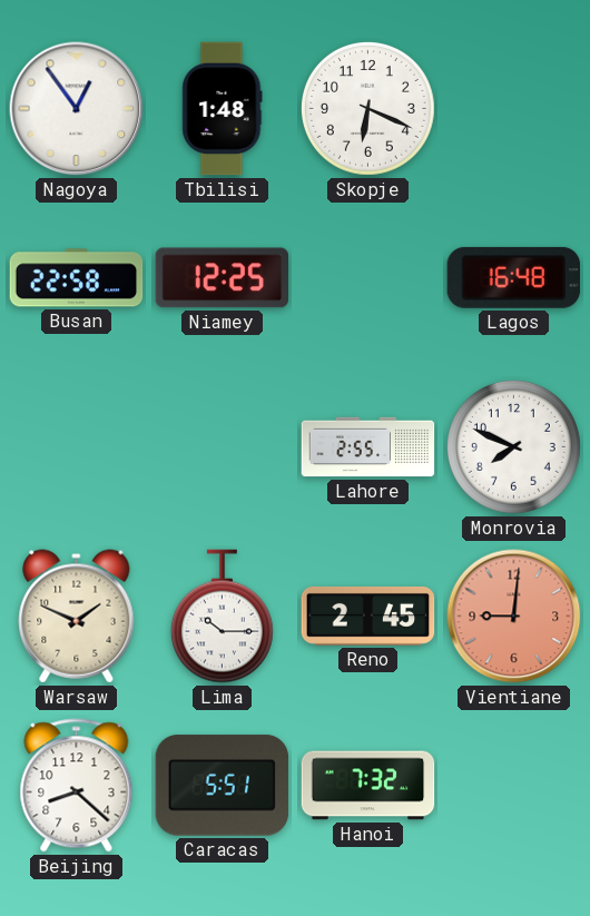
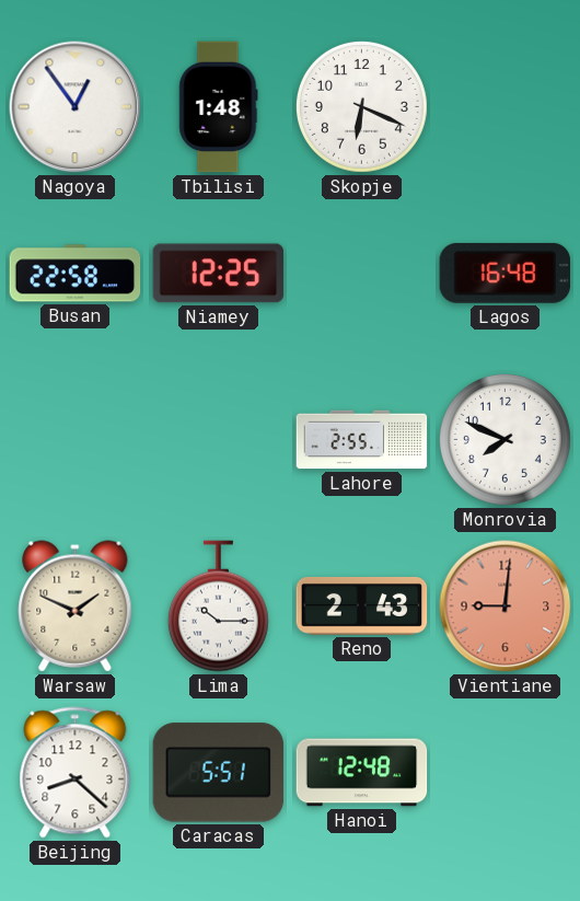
Reno: 2:45 -> 2:43
Hanoi: 7:32 -> 12:48
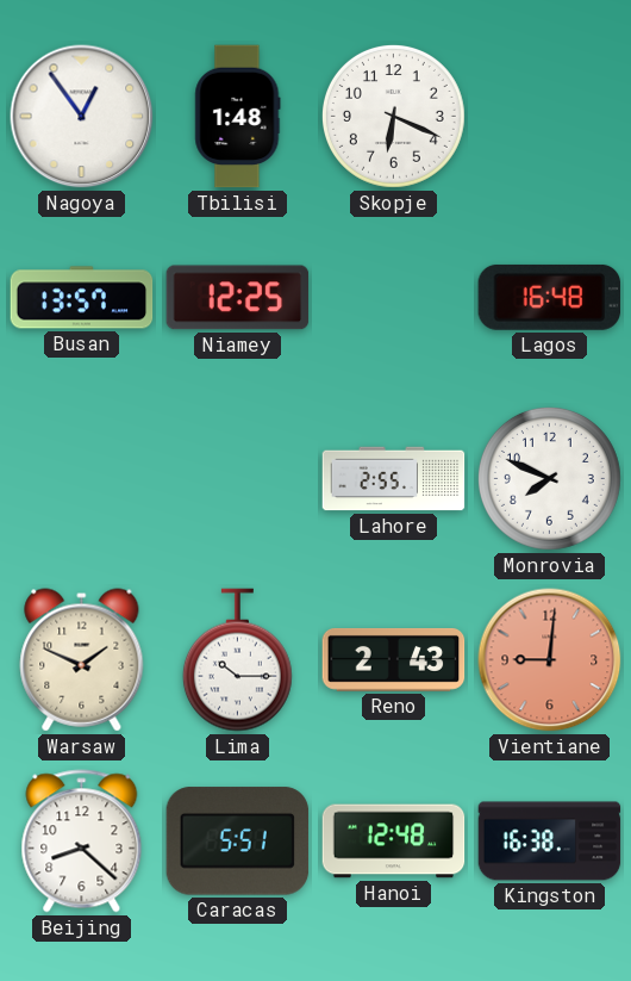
Busan: 22:58 -> 13:57
Kingston: none -> 16:38
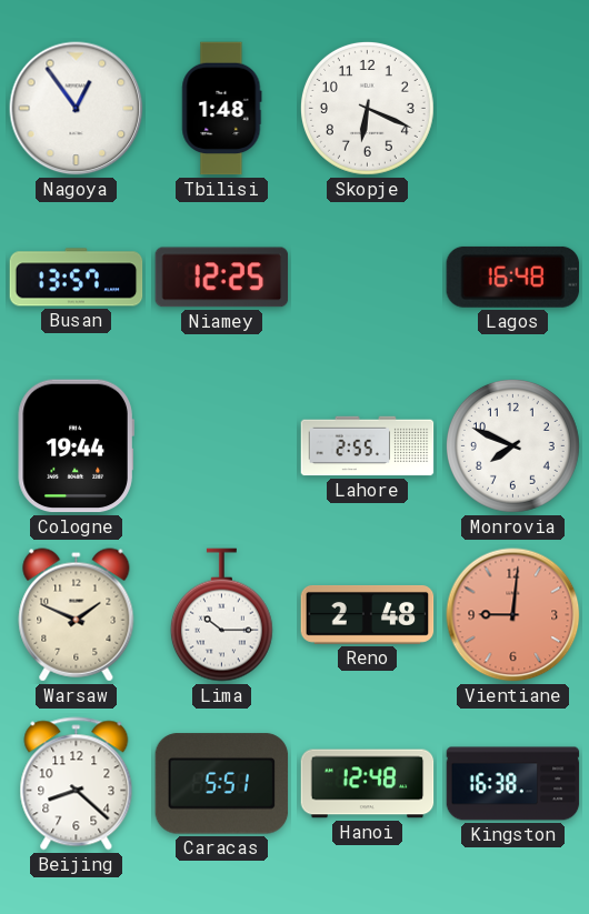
Cologne: none -> 19:44
Reno: 2:43 -> 2:48
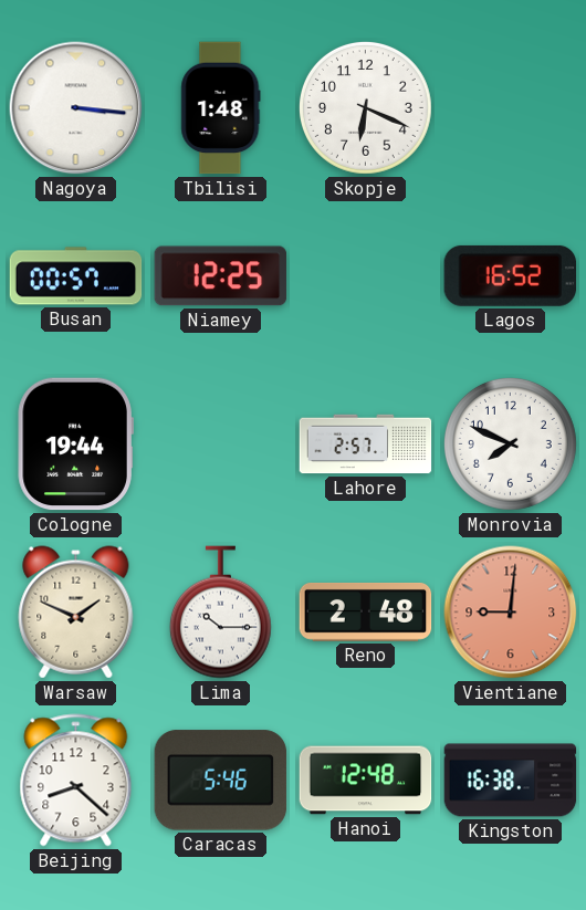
Nagoya: 12:54 -> 3:16
Busan: 13:57 -> 00:57
Lagos: 16:48 -> 16:52
Lahore: 2:55 -> 2:57
Caracas: 5:51 -> 5:46
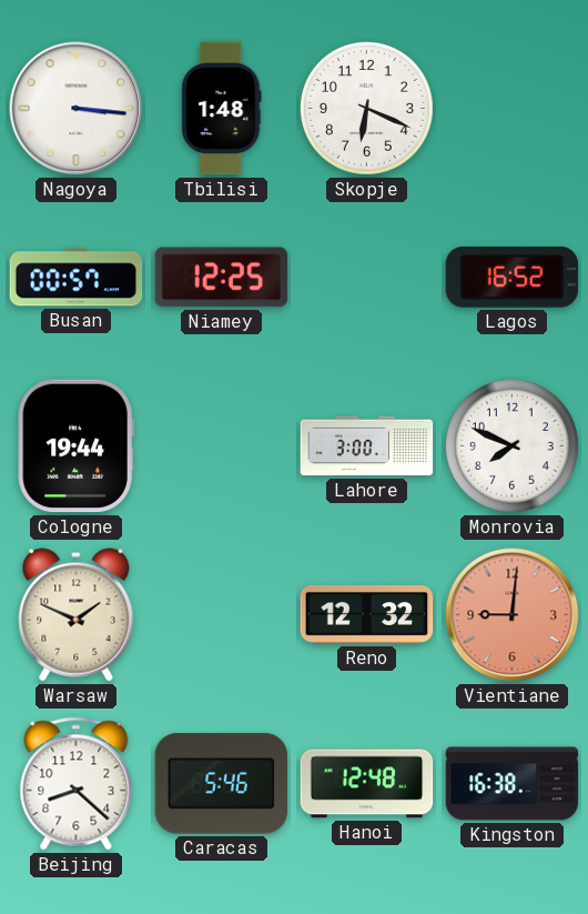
Lahore: 2:57 -> 3:00
Lima: 10:15 -> none
Reno: 2:48 -> 12:32
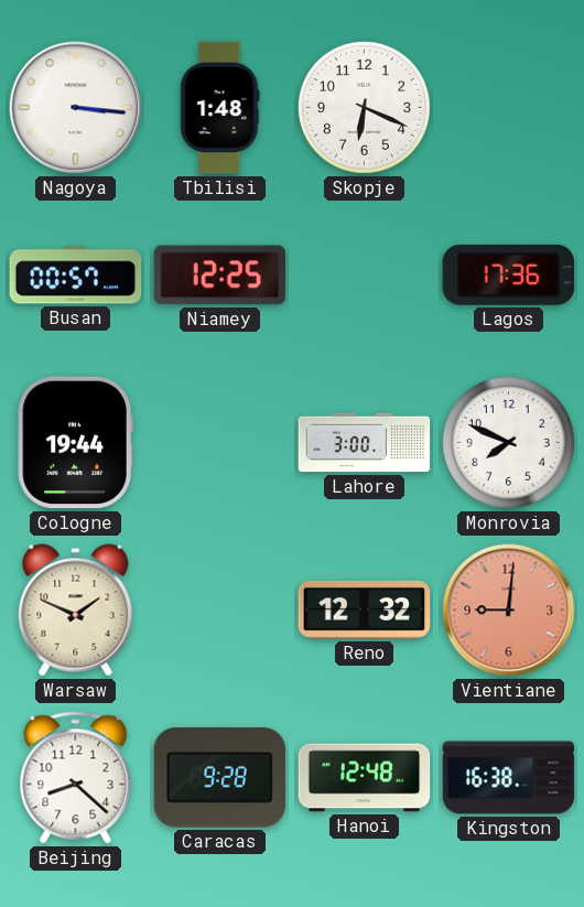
Lagos: 16:52 -> 17:36
Caracas: 5:46 -> 9:28
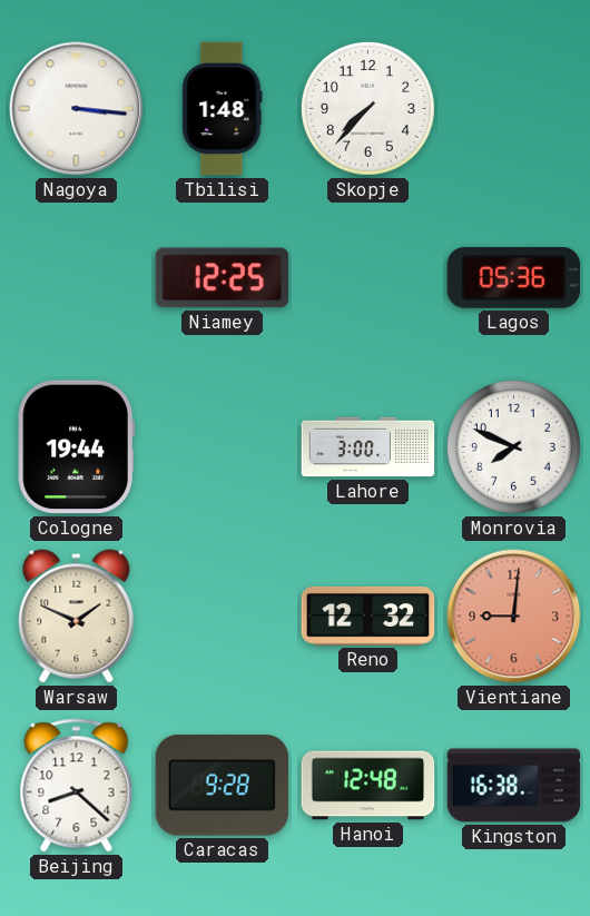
Skopje: 6:19 -> 7:37
Busan: 00:57 -> none
Lagos: 17:36 -> 05:36
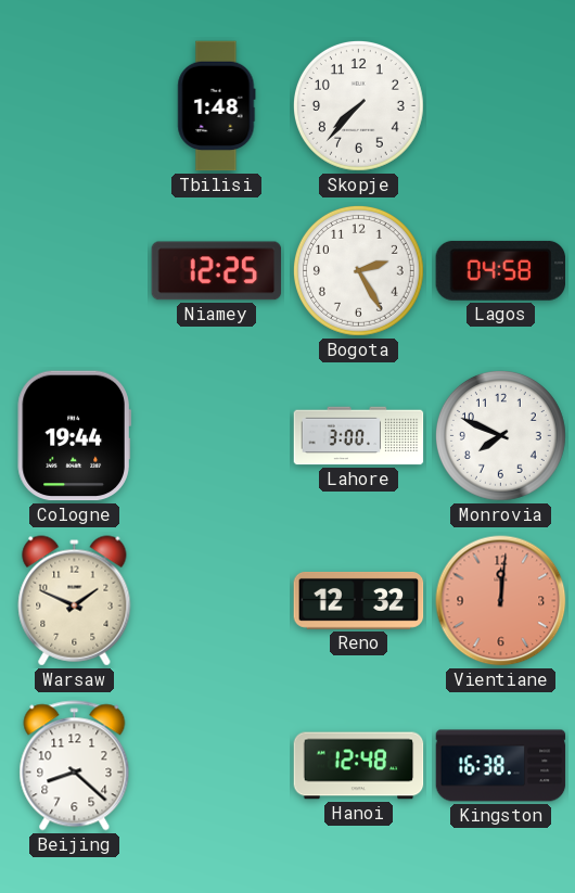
Nagoya: 3:16 -> none
Bogota: none -> 2:25
Lagos: 05:36 -> 04:58
Vientiane: 9:01 -> 12:01
Caracas: 9:28 -> none
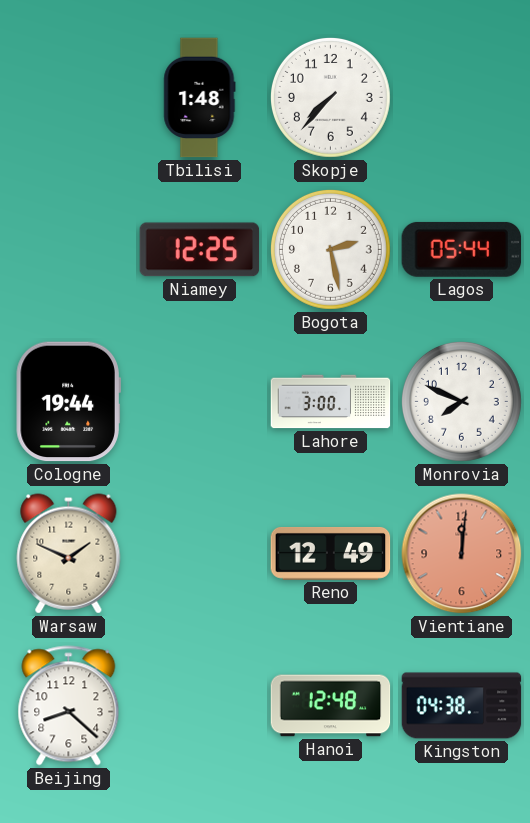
Bogota: 2:25 -> 2:28
Lagos: 04:58 -> 05:44
Reno: 12:32 -> 12:49
Kingston: 16:38 -> 04:38
